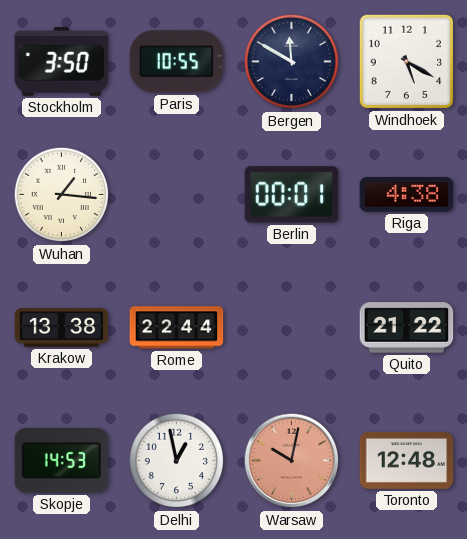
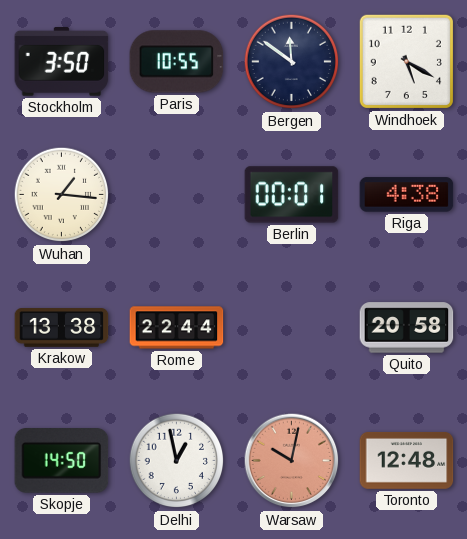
Bergen: 11:50 -> 11:51
Quito: 21:22 -> 20:58
Skopje: 14:53 -> 14:50
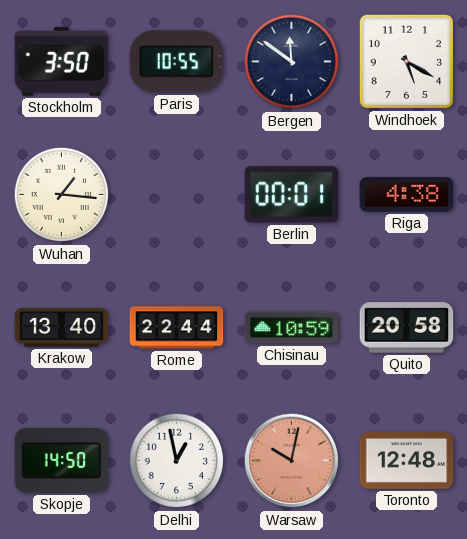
Krakow: 13:38 -> 13:40
Chisinau: none -> 10:59
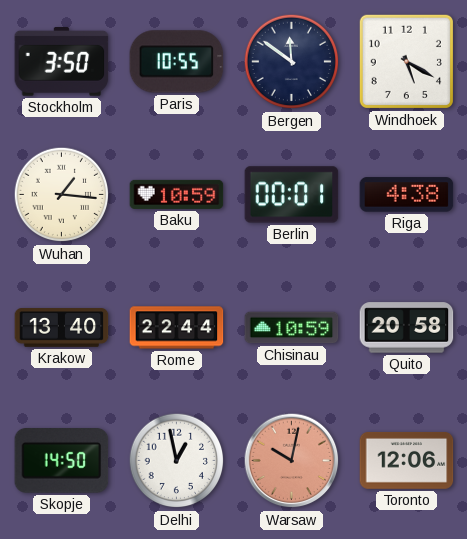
Baku: none -> 10:59
Toronto: 12:48 -> 12:06
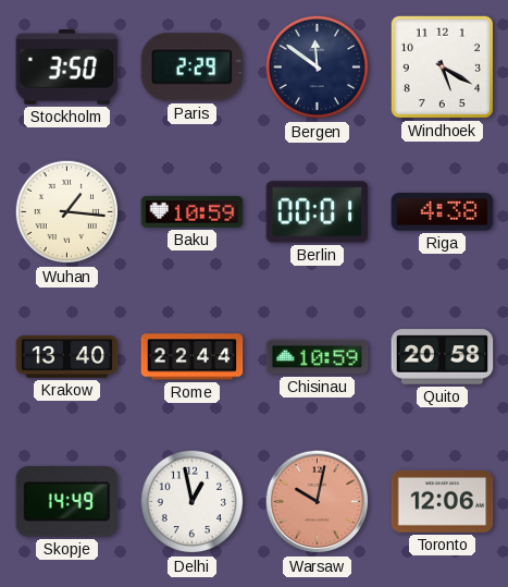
Paris: 10:55 -> 2:29
Skopje: 14:50 -> 14:49
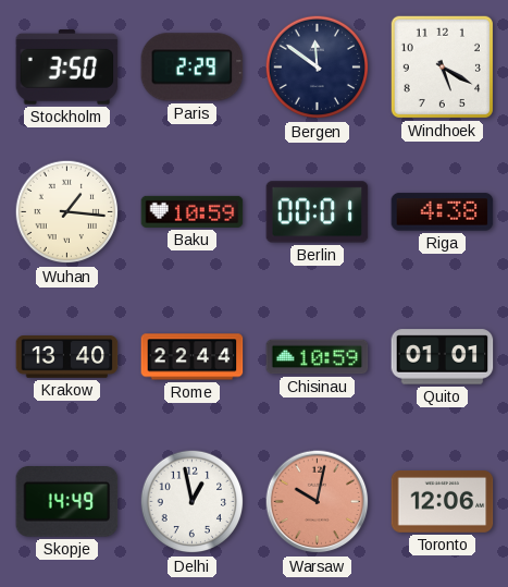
Quito: 20:58 -> 01:01
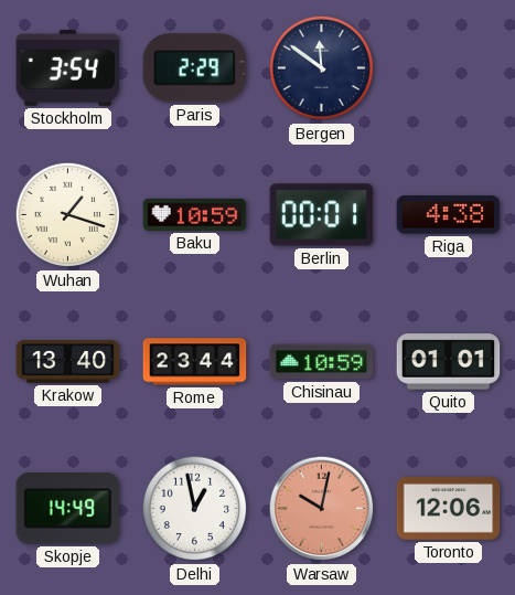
Stockholm: 3:50 -> 3:54
Windhoek: 5:20 -> none
Wuhan: 1:16 -> 1:18
Rome: 22:44 -> 23:44
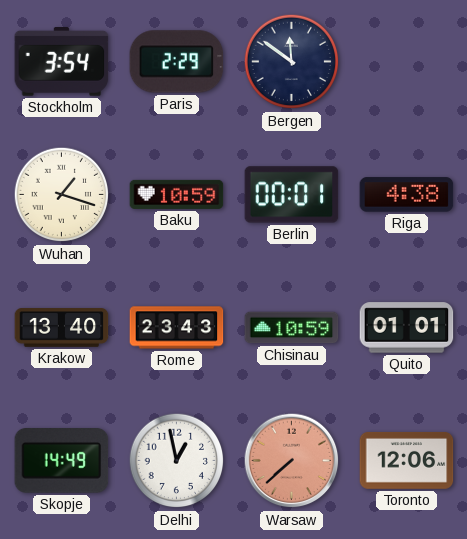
Rome: 23:44 -> 23:43
Warsaw: 10:02 -> 7:38
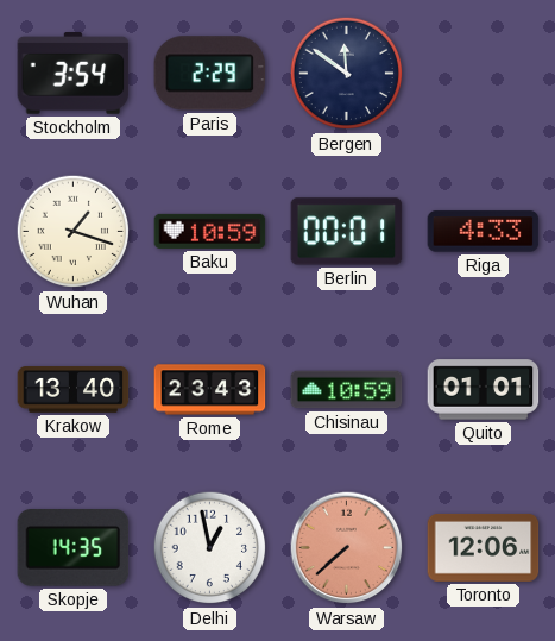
Riga: 4:38 -> 4:33
Skopje: 14:49 -> 14:35
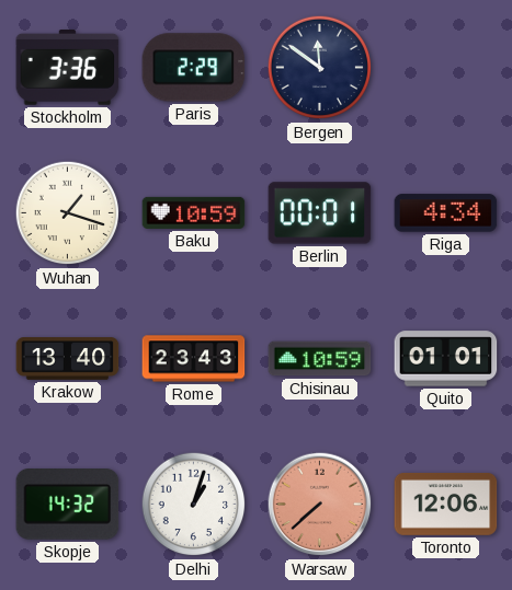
Stockholm: 3:54 -> 3:36
Riga: 4:33 -> 4:34
Skopje: 14:35 -> 14:32
Delhi: 12:58 -> 1:03
